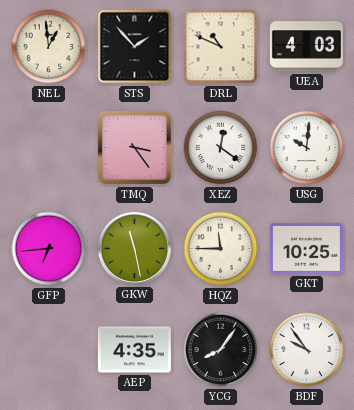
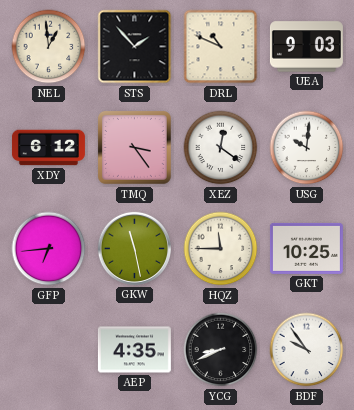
UEA: 4:03 -> 9:03
XDY: none -> 6:12
YCG: 8:06 -> 8:41
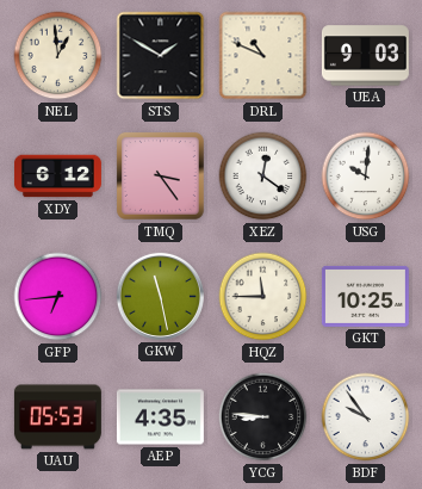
STS: 1:53 -> 1:50
UAU: none -> 05:53
YCG: 8:41 -> 8:46
